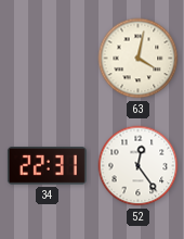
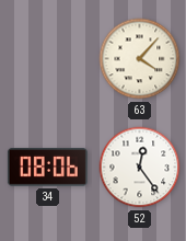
63: 4:02 -> 4:07
34: 22:31 -> 08:06
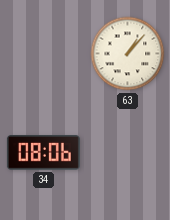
63: 4:07 -> 1:07
52: 12:24 -> none
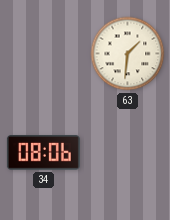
63: 1:07 -> 1:31
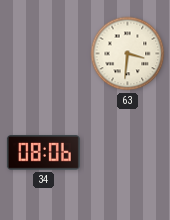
63: 1:31 -> 3:31
